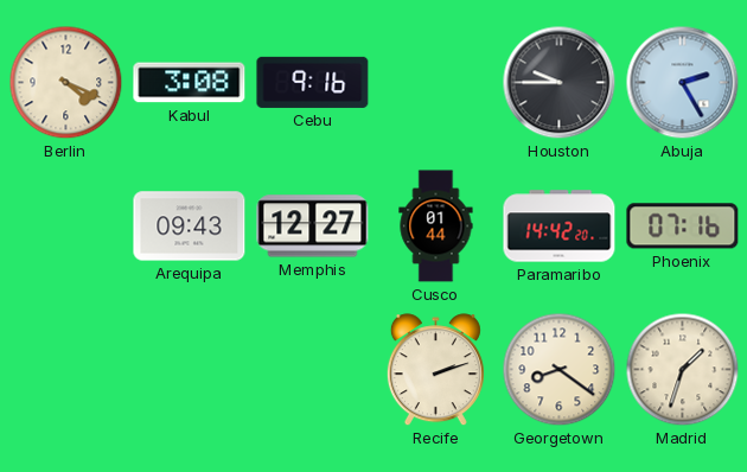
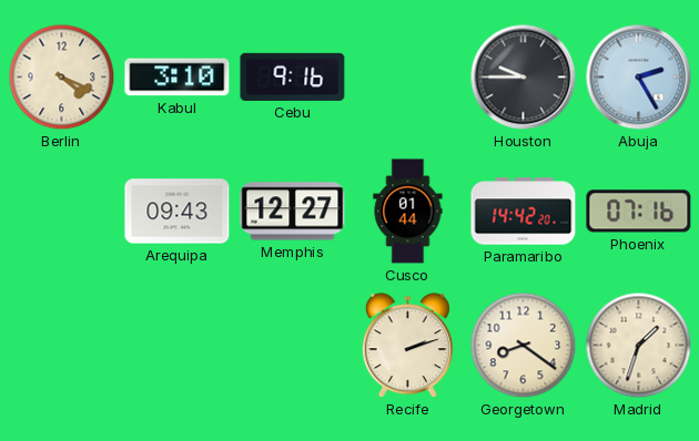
Kabul: 3:08 -> 3:10
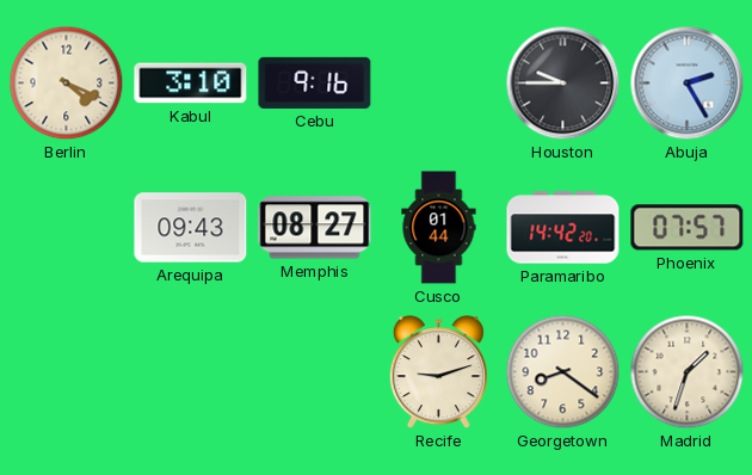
Memphis: 12:27 -> 08:27
Phoenix: 07:16 -> 07:57
Recife: 2:12 -> 9:12
